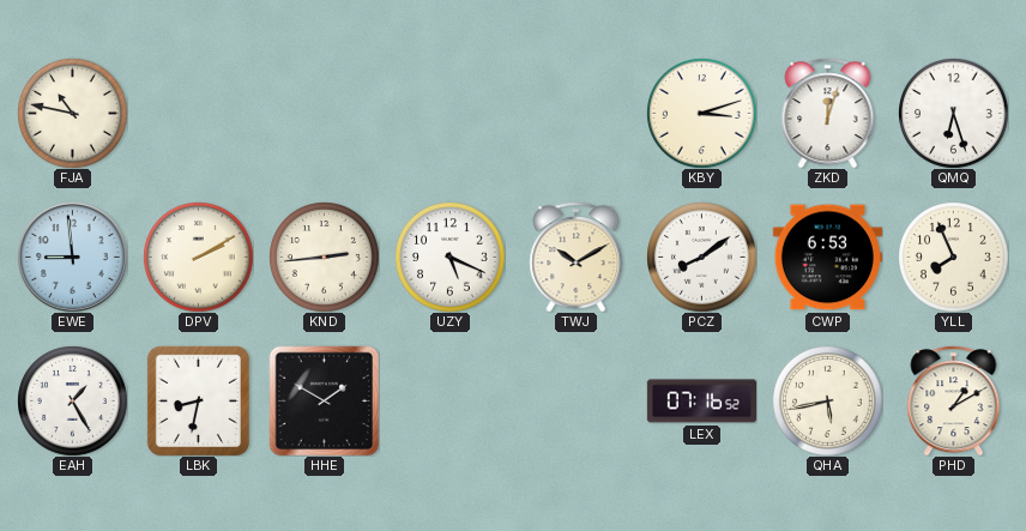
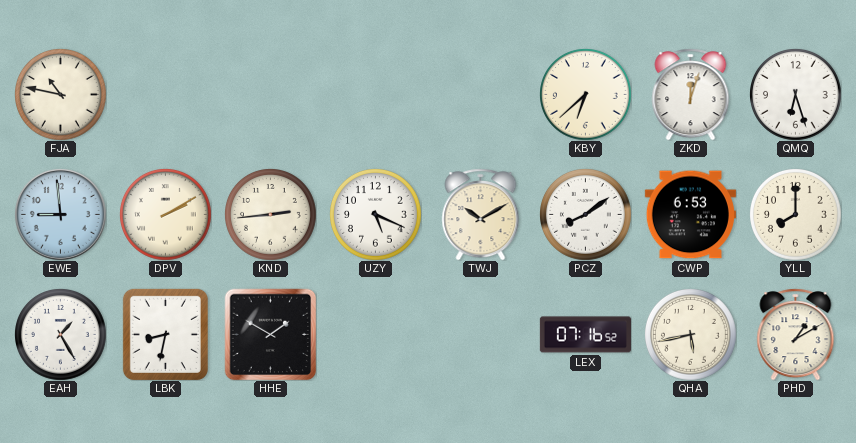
KBY: 3:12 -> 6:38
YLL: 7:56 -> 8:00
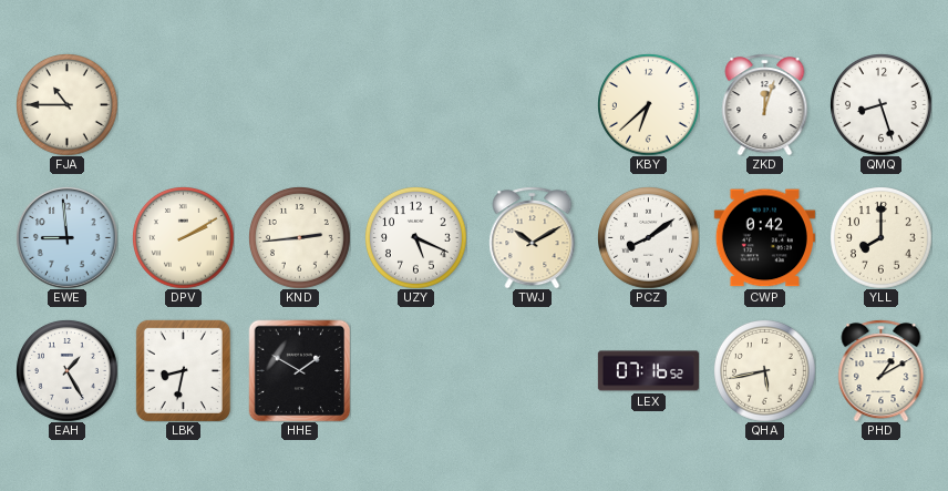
FJA: 10:47 -> 10:45
QMQ: 6:27 -> 8:27
CWP: 6:53 -> 0:42
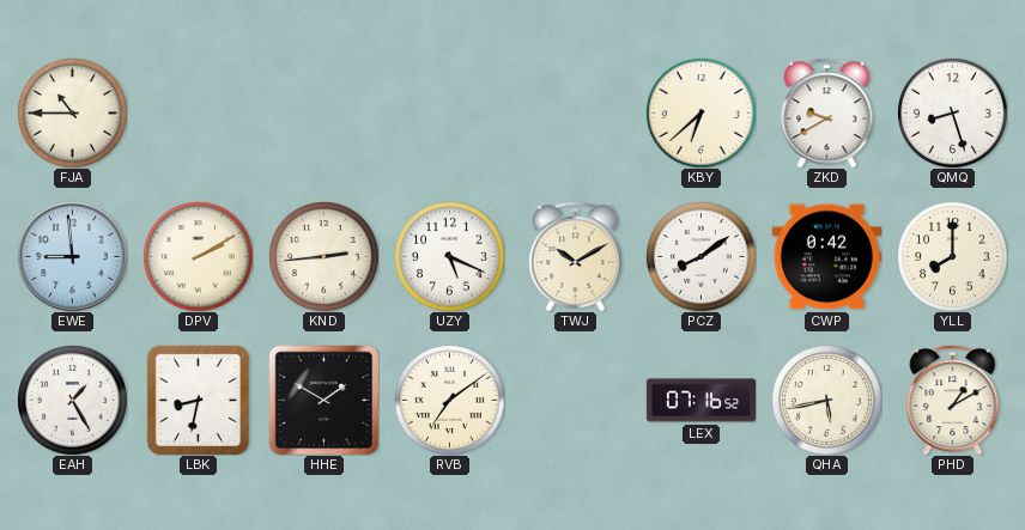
ZKD: 12:03 -> 9:40
RVB: none -> 7:09
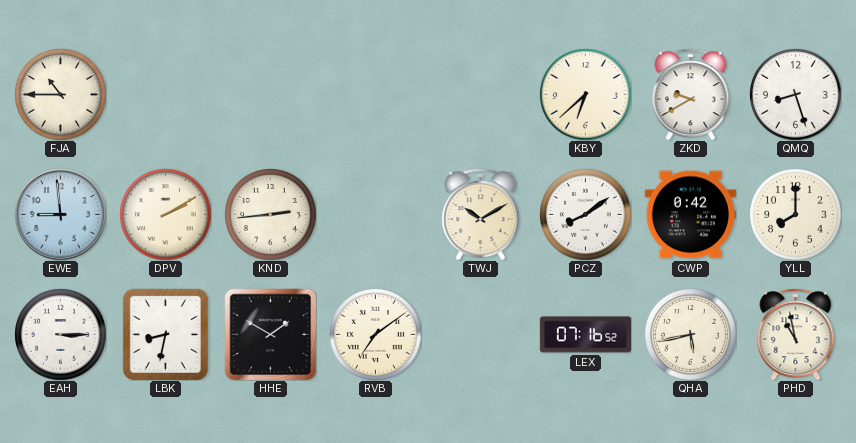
UZY: 5:19 -> none
EAH: 1:25 -> 3:15
PHD: 1:10 -> 10:58
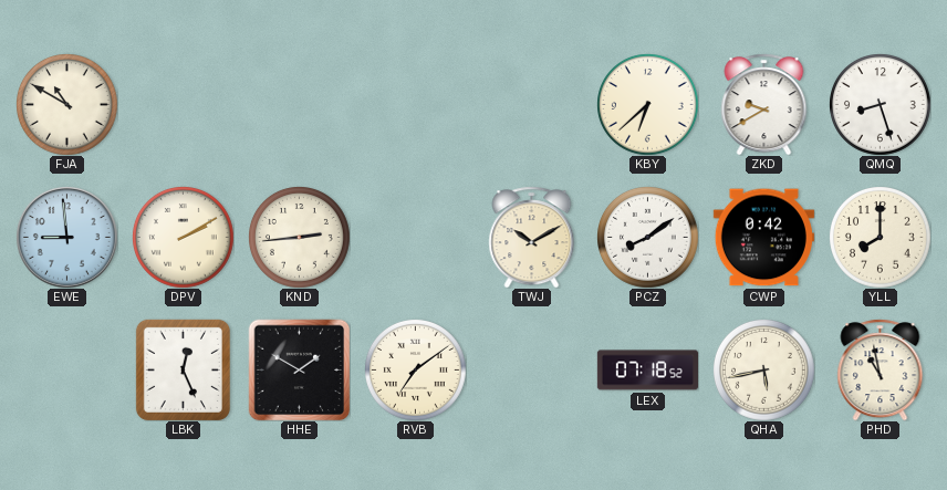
FJA: 10:45 -> 10:50
EAH: 3:15 -> none
LBK: 8:32 -> 12:26
LEX: 07:16 -> 07:18
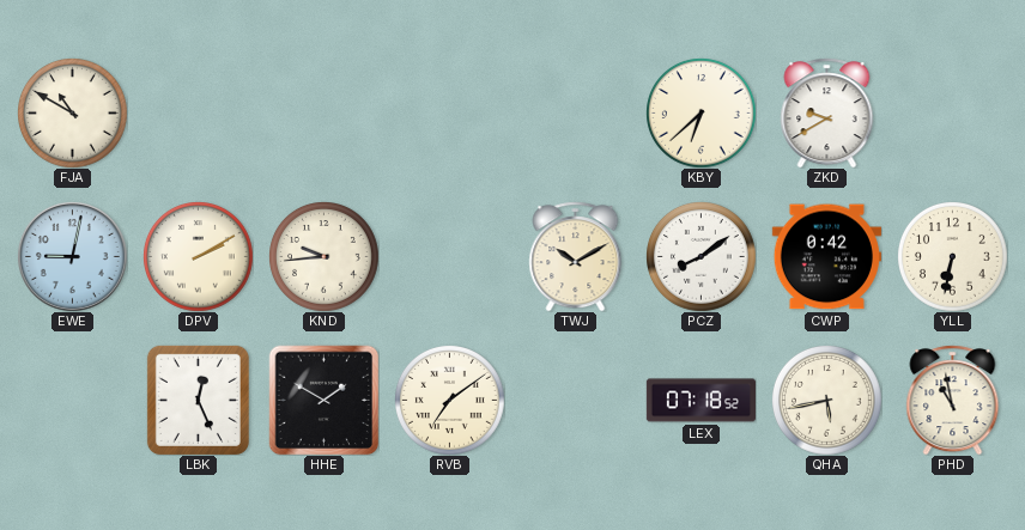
QMQ: 8:27 -> none
EWE: 8:59 -> 9:02
KND: 2:44 -> 9:44
YLL: 8:00 -> 6:32
